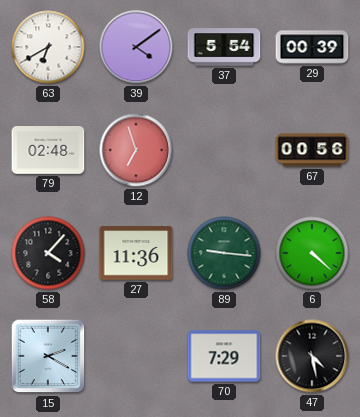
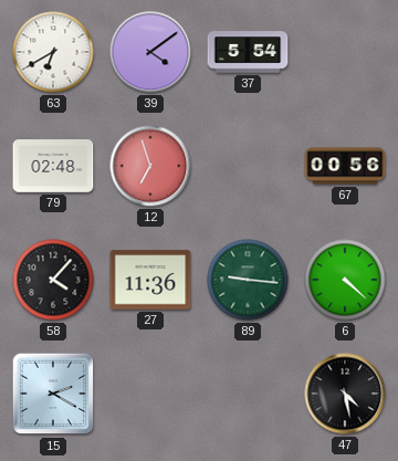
29: 00:39 -> none
70: 7:29 -> none
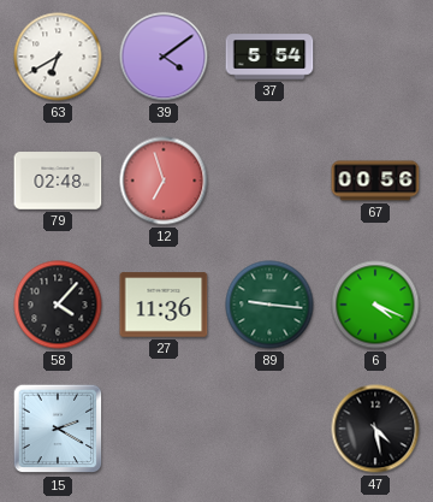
6: 4:22 -> 4:19
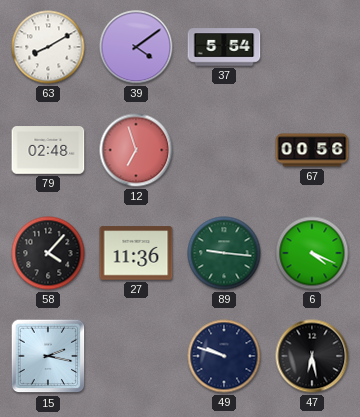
63: 6:40 -> 8:10
15: 2:20 -> 2:17
49: none -> 9:48
47: 4:28 -> 6:28
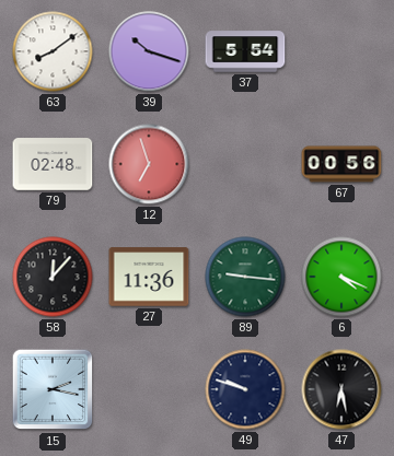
63: 8:10 -> 8:09
39: 4:09 -> 10:18
58: 4:07 -> 12:07
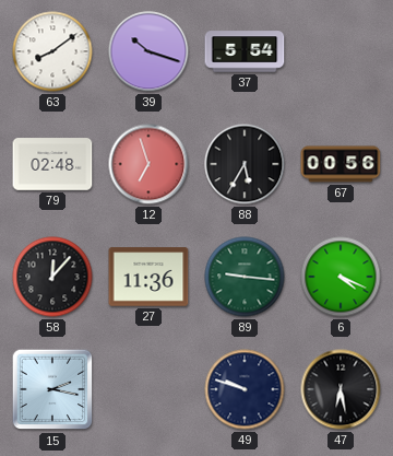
88: none -> 5:35
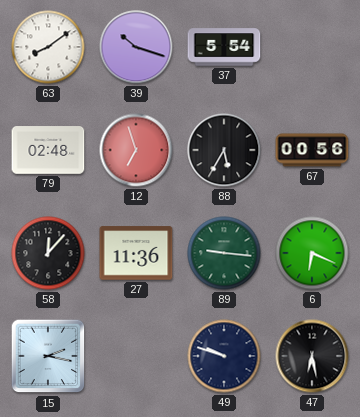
6: 4:19 -> 6:19
